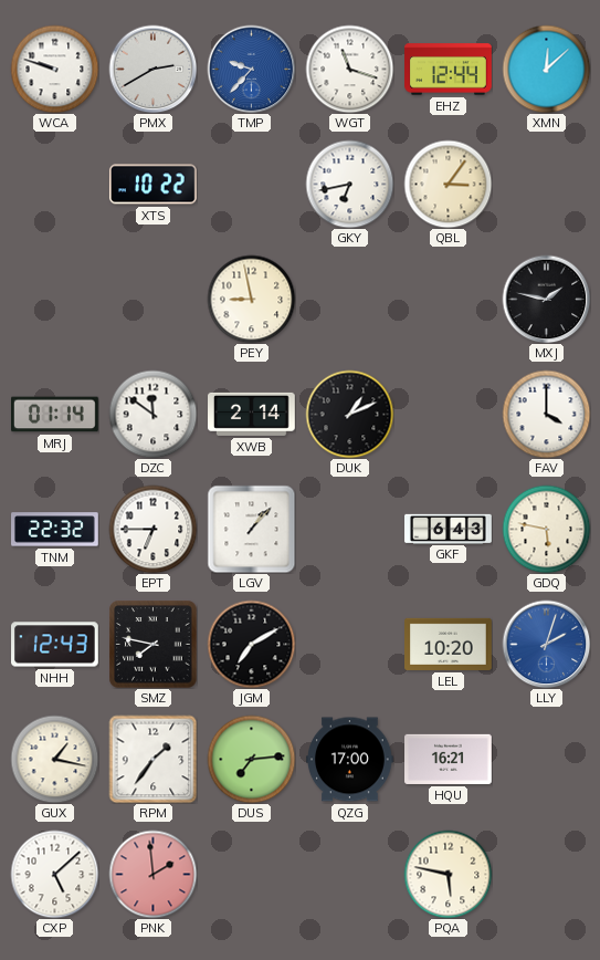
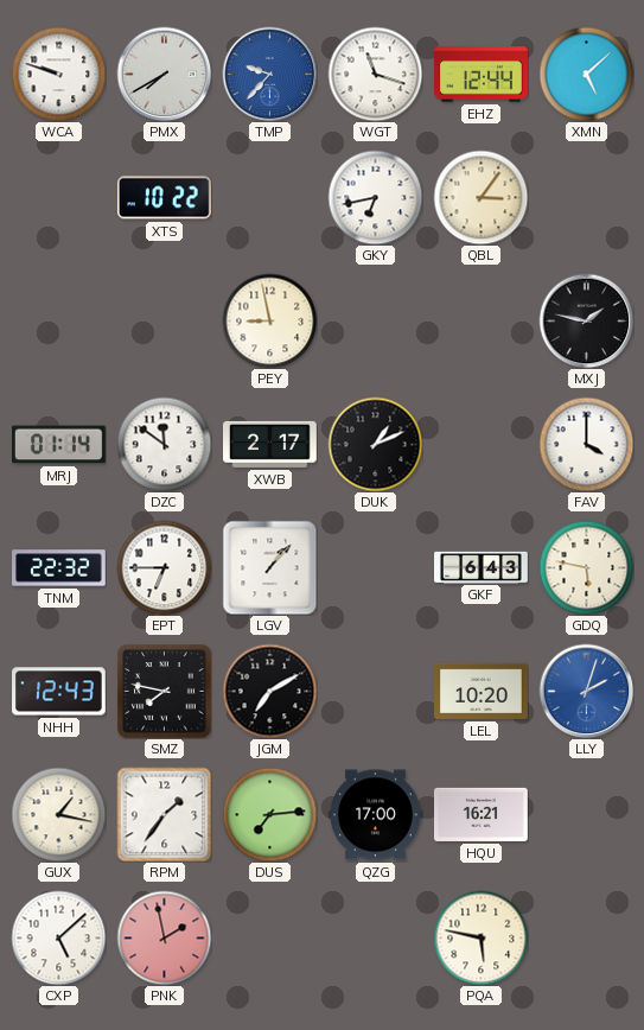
PMX: 2:40 -> 7:40
XMN: 12:08 -> 5:08
XWB: 2:14 -> 2:17
PNK: 1:59 -> 1:58
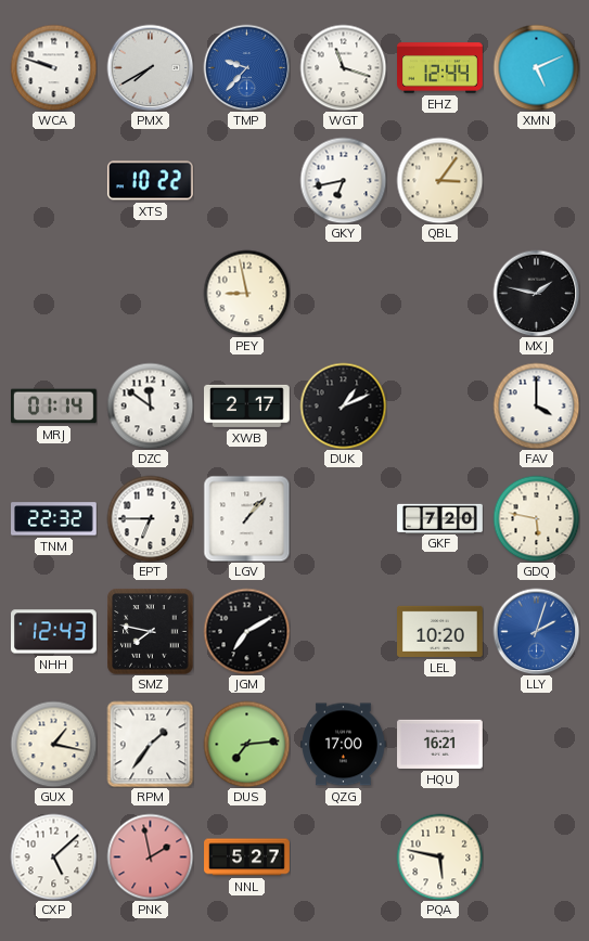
XMN: 5:08 -> 5:11
GKF: 6:43 -> 7:20
NNL: none -> 5:27
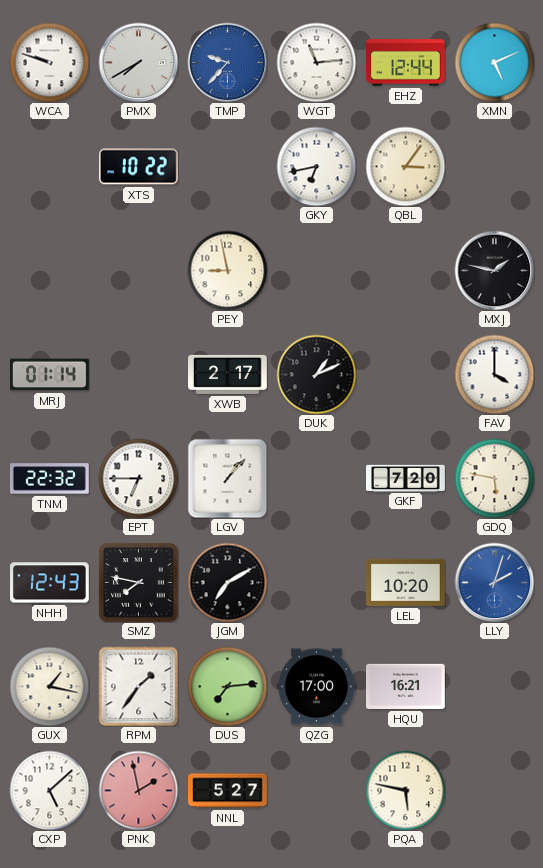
WGT: 11:18 -> 11:14
DZC: 11:51 -> none
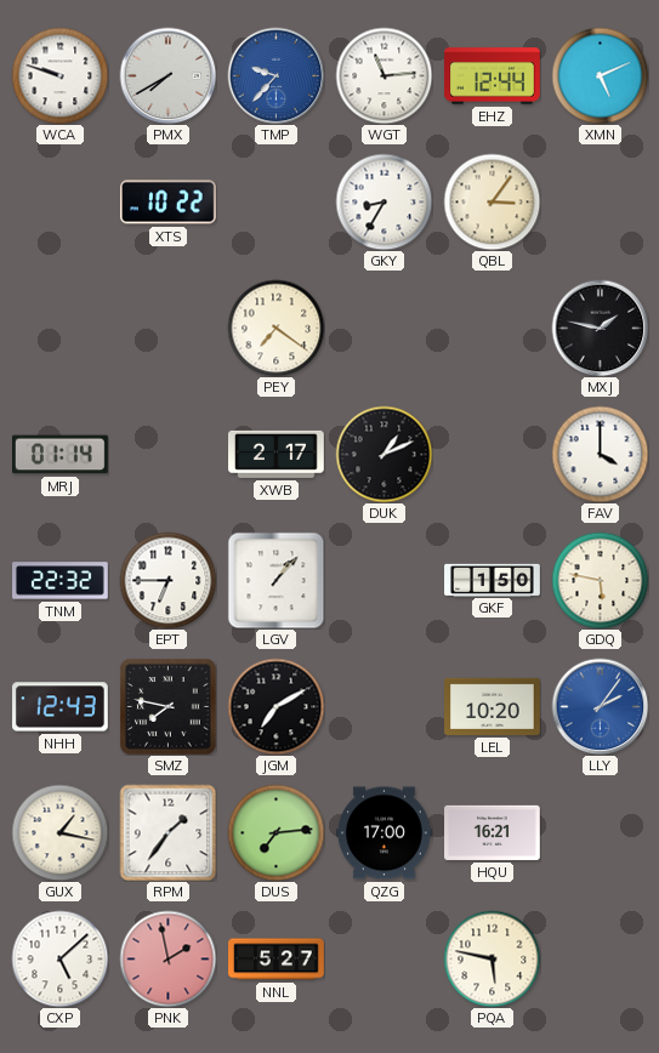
GKY: 6:43 -> 8:35
PEY: 8:58 -> 7:21
GKF: 7:20 -> 1:50
LLY: 2:03 -> 2:06
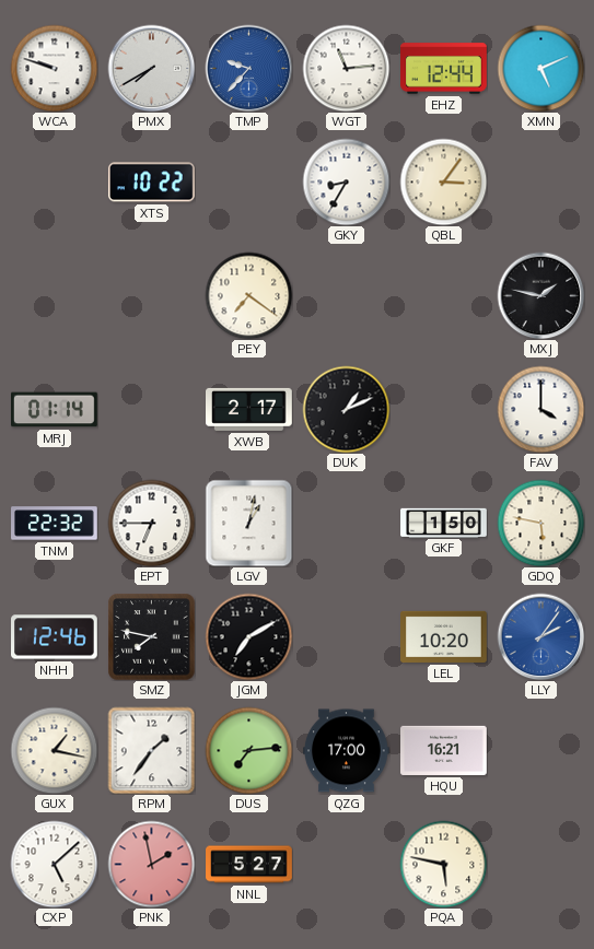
LGV: 1:07 -> 1:02
NHH: 12:43 -> 12:46
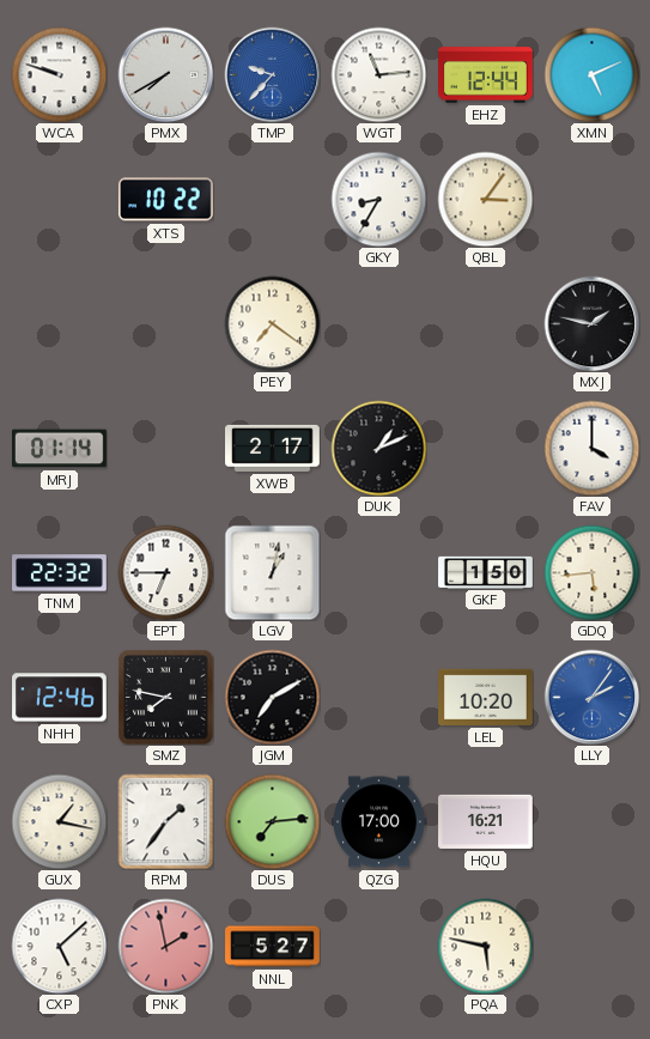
GDQ: 5:47 -> 5:44
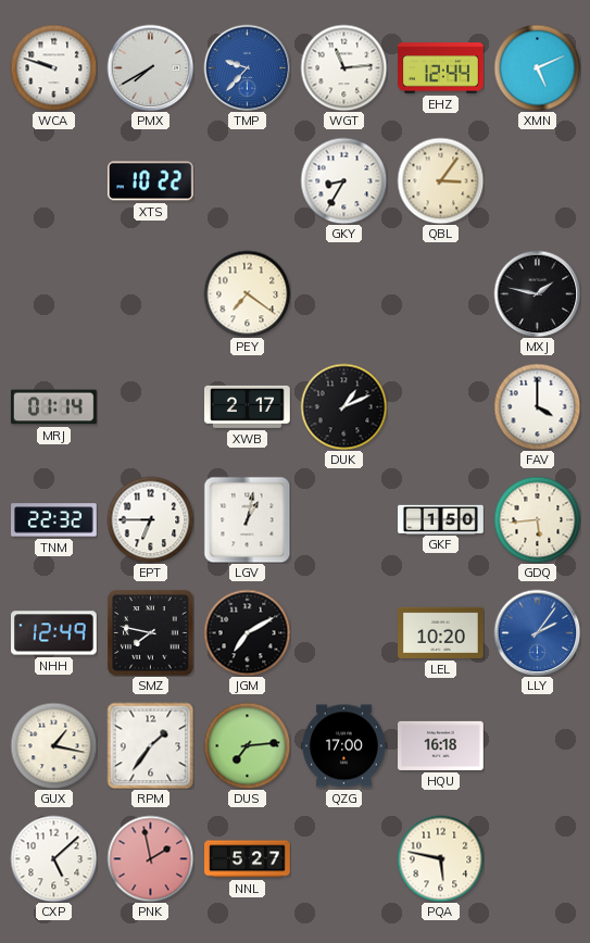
NHH: 12:46 -> 12:49
HQU: 16:21 -> 16:18
